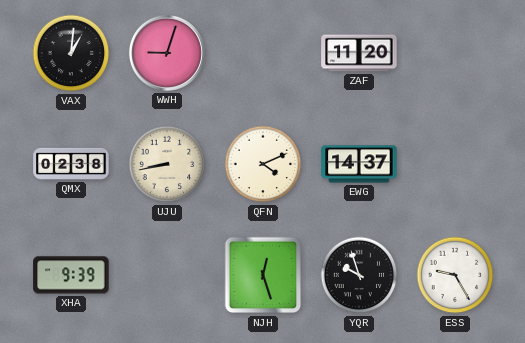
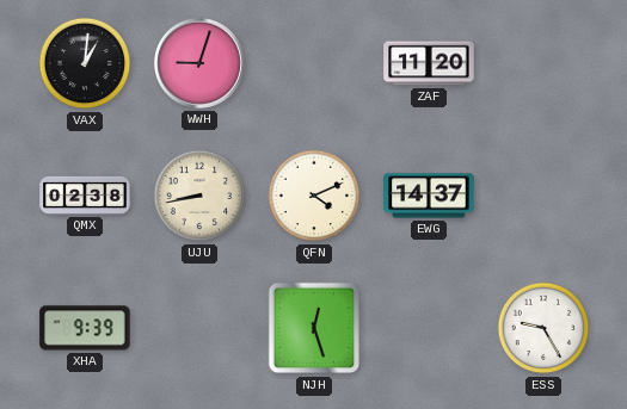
YQR: 9:57 -> none
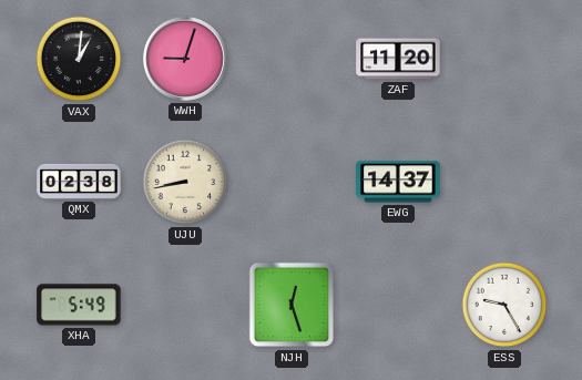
QFN: 4:11 -> none
XHA: 9:39 -> 5:49
